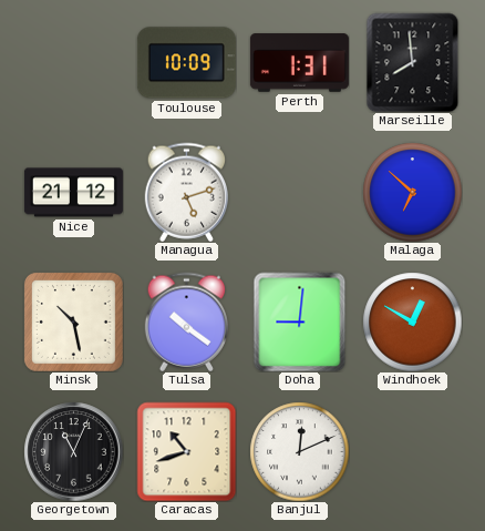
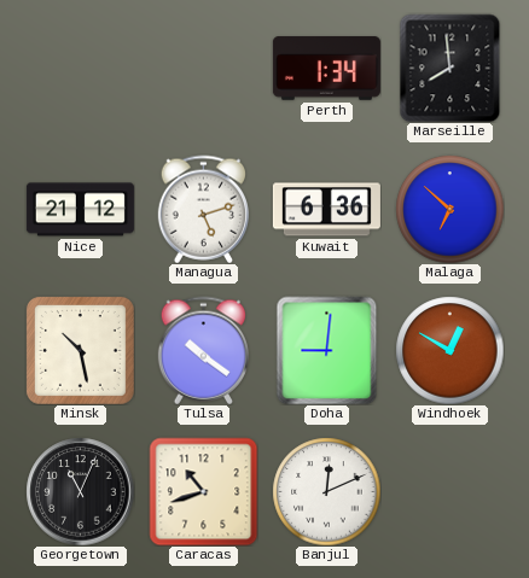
Toulouse: 10:09 -> none
Perth: 1:31 -> 1:34
Kuwait: none -> 6:36
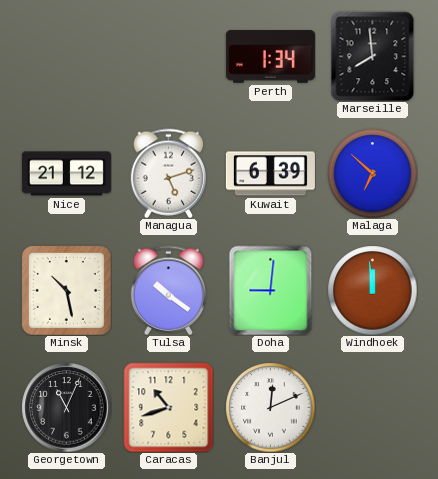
Kuwait: 6:36 -> 6:39
Windhoek: 12:50 -> 11:59
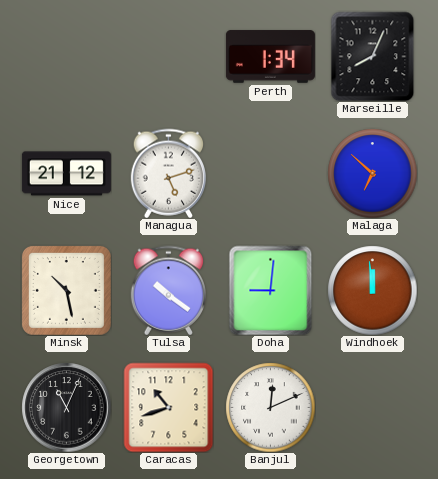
Marseille: 7:59 -> 8:04
Kuwait: 6:39 -> none
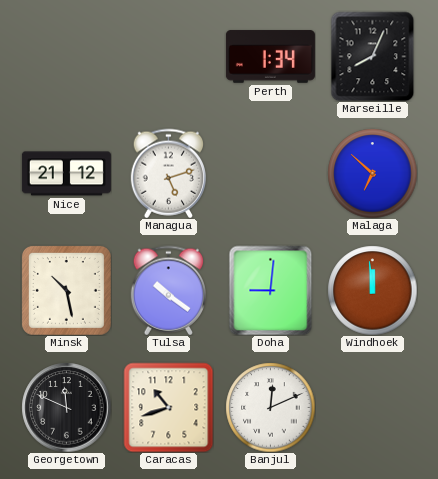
Georgetown: 11:04 -> 11:49
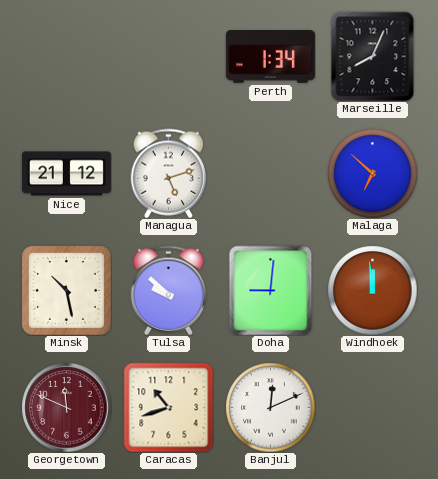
Tulsa: 10:21 -> 9:52
Georgetown dial: black -> burgundy
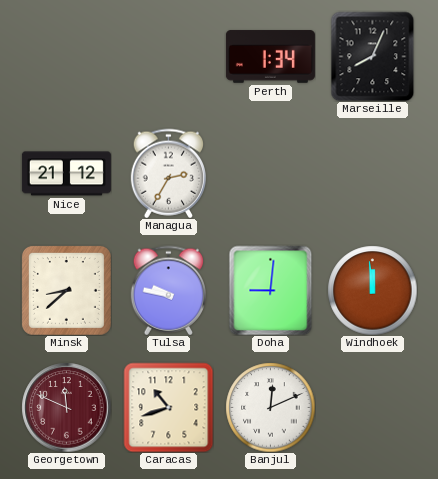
Managua: 5:12 -> 2:35
Malaga: 6:52 -> none
Minsk: 10:28 -> 8:38
Tulsa: 9:52 -> 9:47
